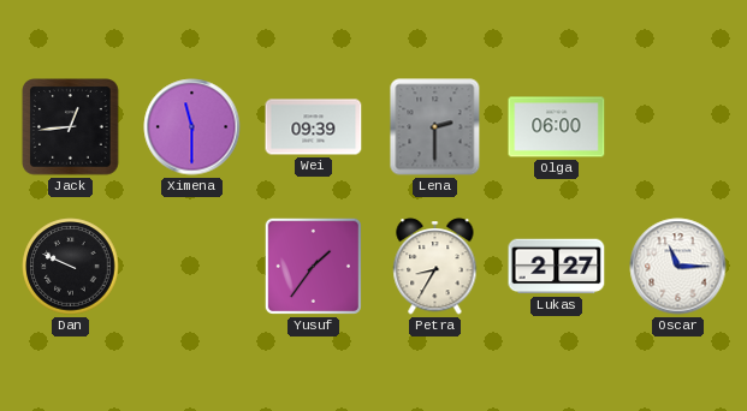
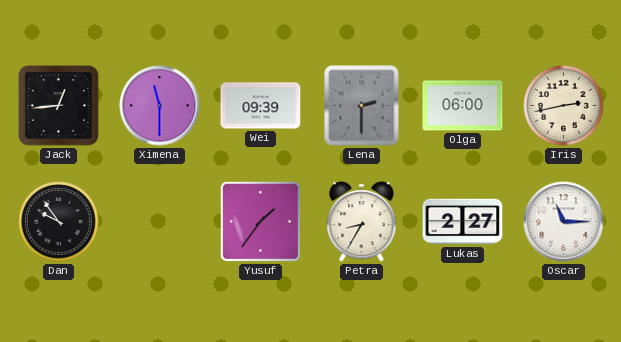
Iris: none -> 2:43
Dan: 9:49 -> 9:54
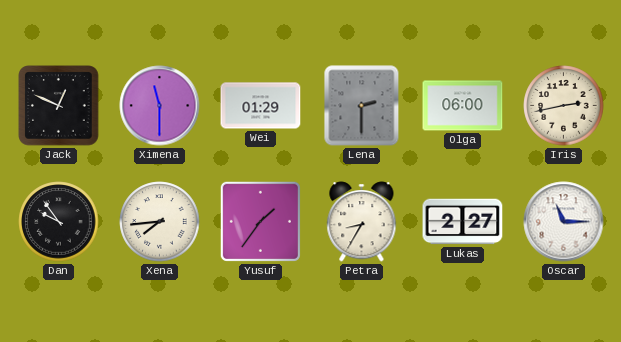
Jack: 12:44 -> 12:49
Wei: 09:39 -> 01:29
Xena: none -> 7:44
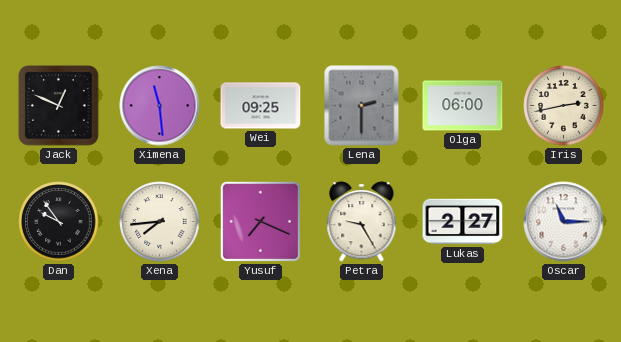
Ximena: 11:30 -> 11:29
Wei: 01:29 -> 09:25
Yusuf: 1:36 -> 7:19
Petra: 8:35 -> 9:25
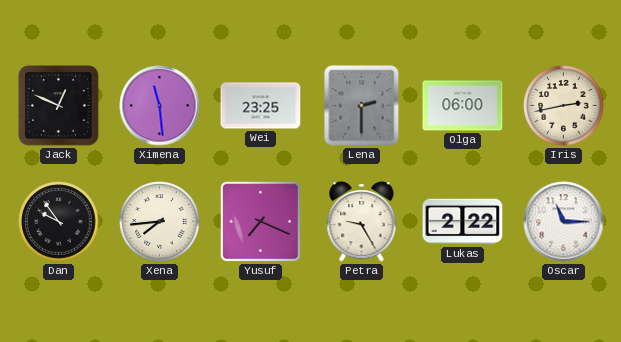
Wei: 09:25 -> 23:25
Lukas: 2:27 -> 2:22
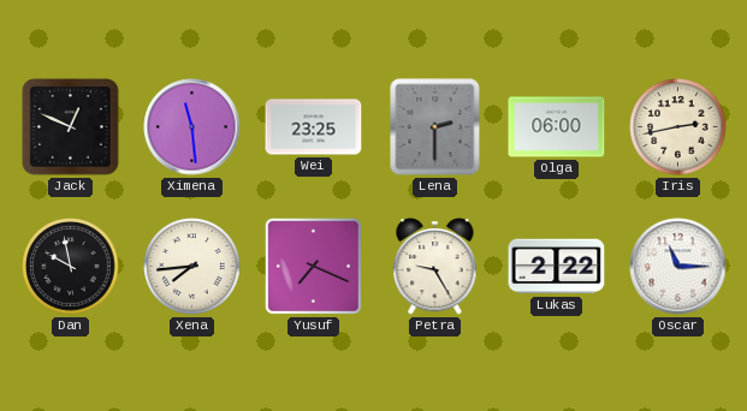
Dan: 9:54 -> 9:58
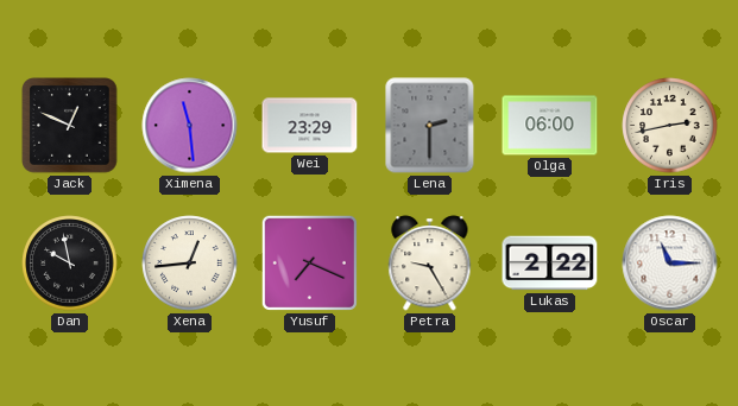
Wei: 23:25 -> 23:29
Xena: 7:44 -> 12:44
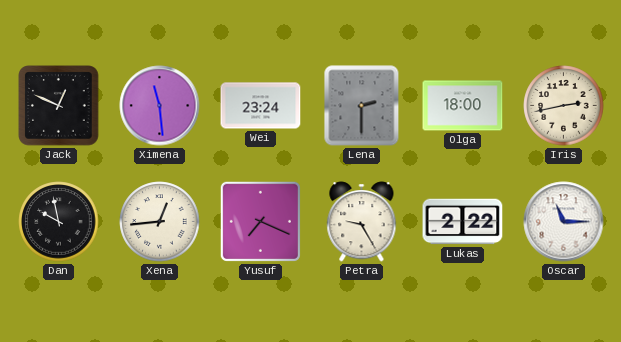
Wei: 23:29 -> 23:24
Olga: 06:00 -> 18:00
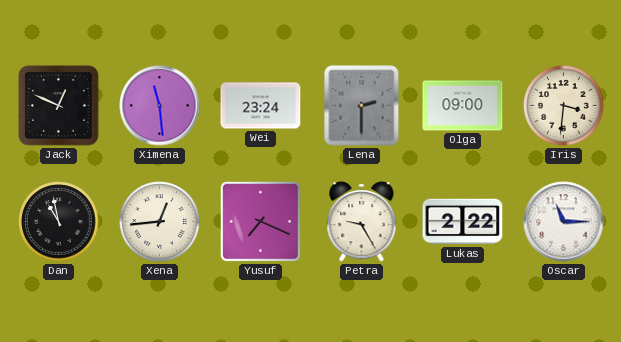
Olga: 18:00 -> 09:00
Iris: 2:43 -> 3:31
Dan: 9:58 -> 10:58
